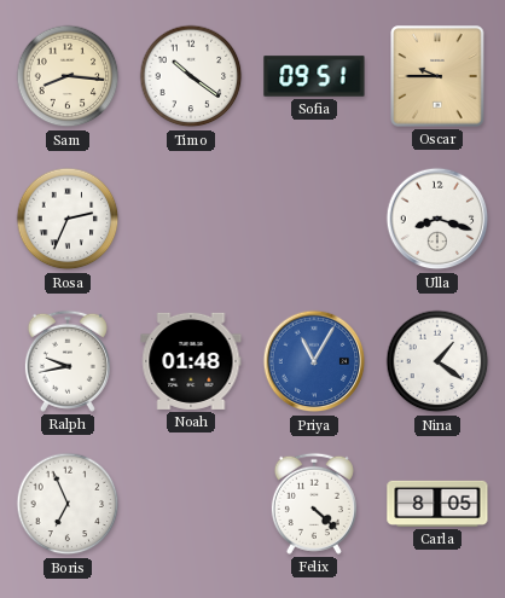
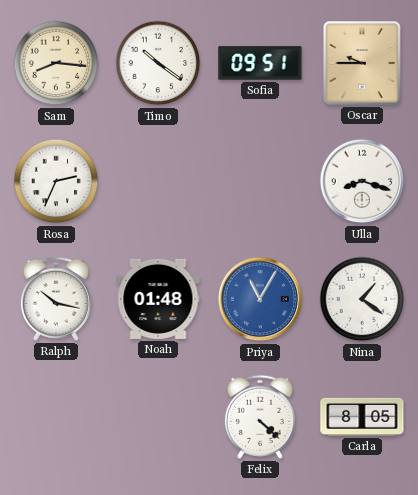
Ralph: 9:43 -> 10:17
Boris: 6:56 -> none
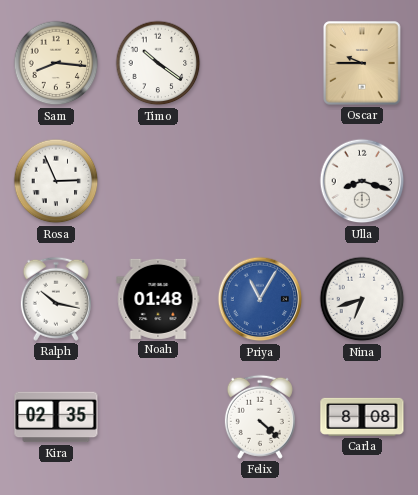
Sofia: 09:51 -> none
Rosa: 2:34 -> 2:56
Nina: 1:21 -> 6:42
Kira: none -> 02:35
Carla: 8:05 -> 8:08
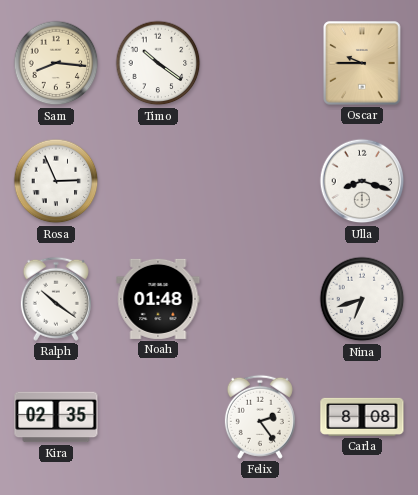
Ralph: 10:17 -> 10:21
Priya: 11:05 -> none
Felix: 4:22 -> 2:24
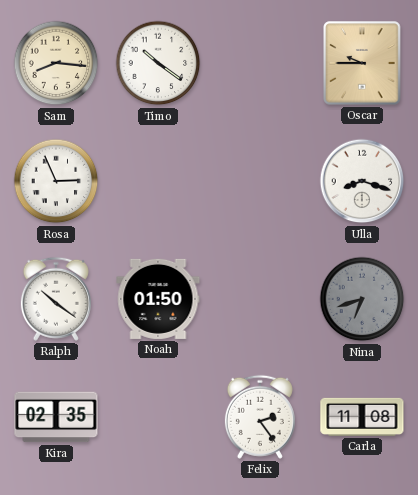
Noah: 01:48 -> 01:50
Nina dial: white -> grey
Carla: 8:08 -> 11:08
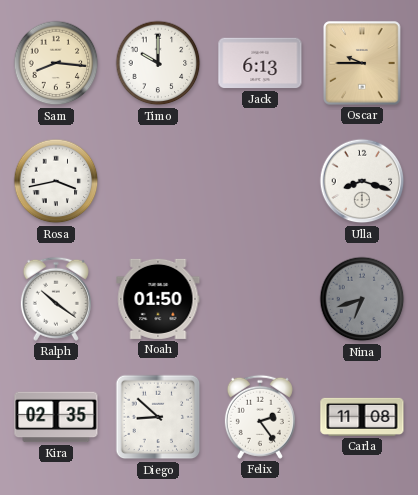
Timo: 10:21 -> 10:00
Jack: none -> 6:13
Rosa: 2:56 -> 3:43
Diego: none -> 8:52
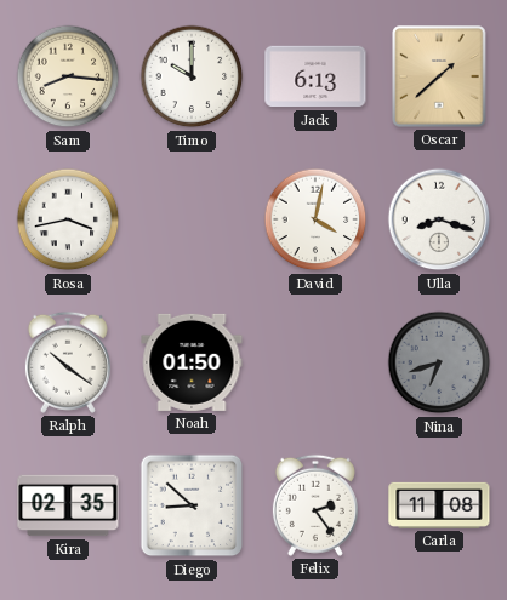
Oscar: 9:45 -> 1:38
David: none -> 4:02
